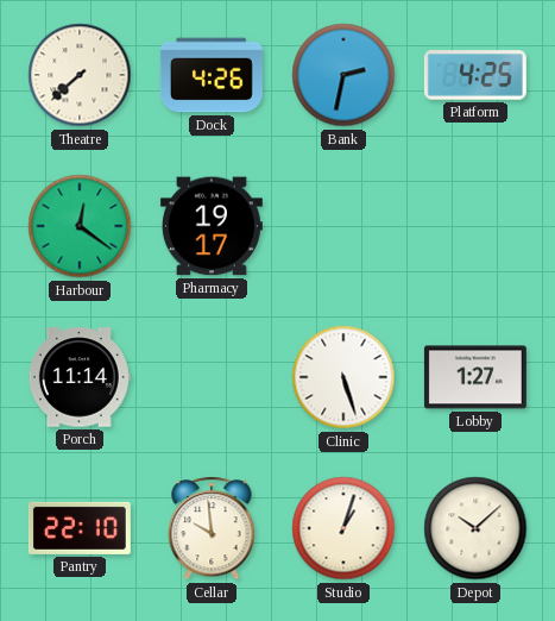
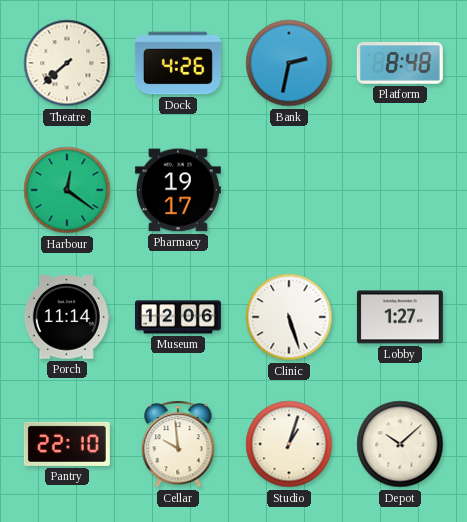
Platform: 4:25 -> 8:48
Museum: none -> 12:06
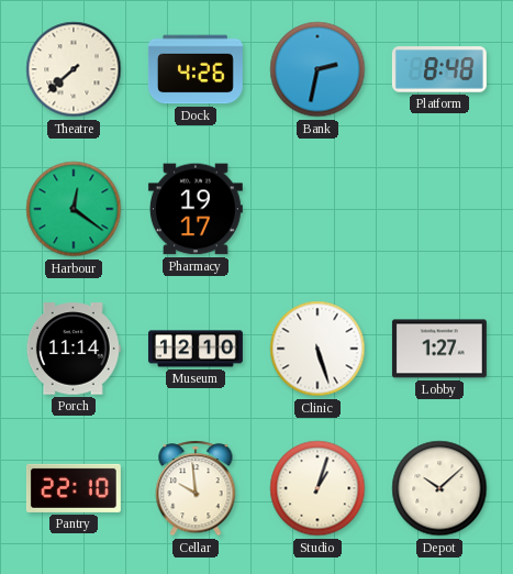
Museum: 12:06 -> 12:10
